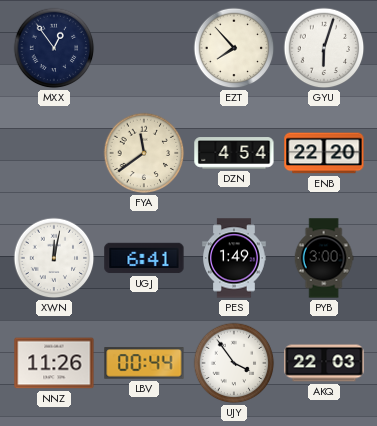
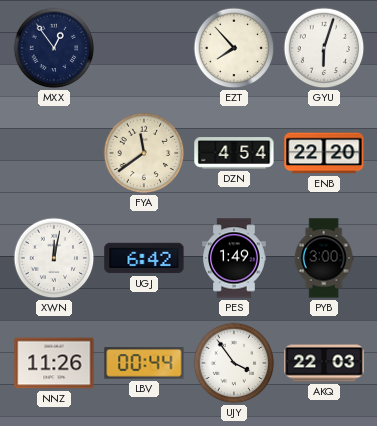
UGJ: 6:41 -> 6:42
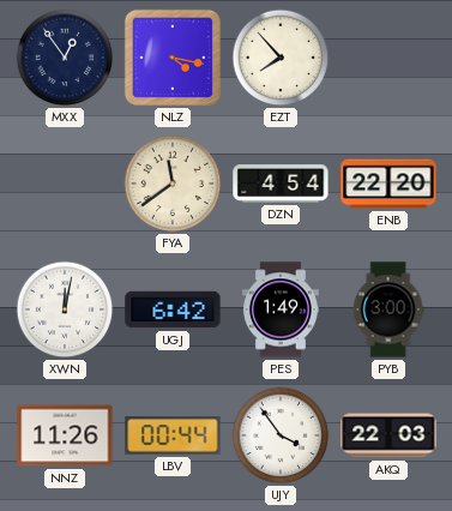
NLZ: none -> 4:17
GYU: 6:03 -> none
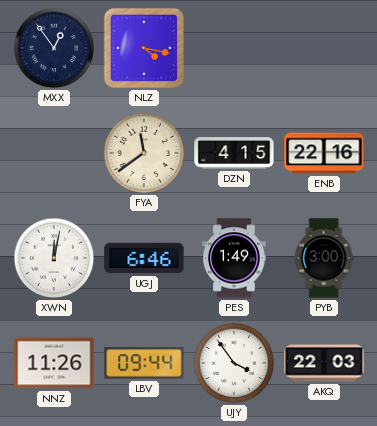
EZT: 7:53 -> none
DZN: 4:54 -> 4:15
ENB: 22:20 -> 22:16
UGJ: 6:42 -> 6:46
LBV: 00:44 -> 09:44
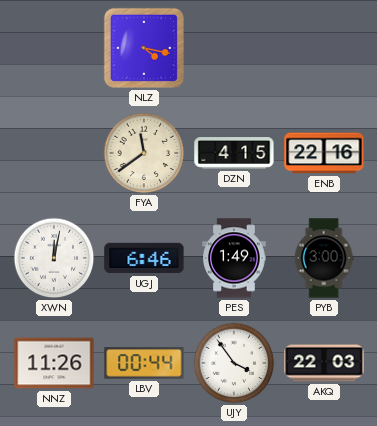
MXX: 12:54 -> none
LBV: 09:44 -> 00:44
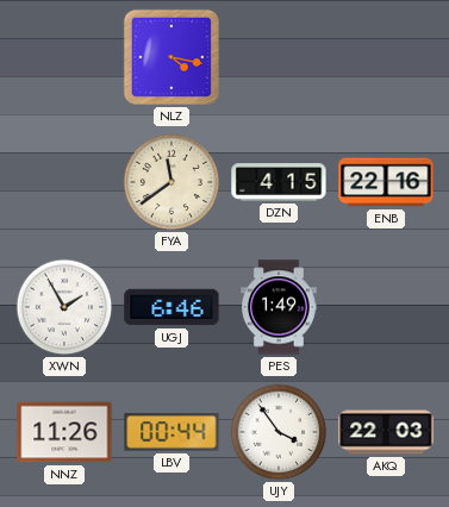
XWN: 12:02 -> 1:55
PYB: 3:00 -> none
